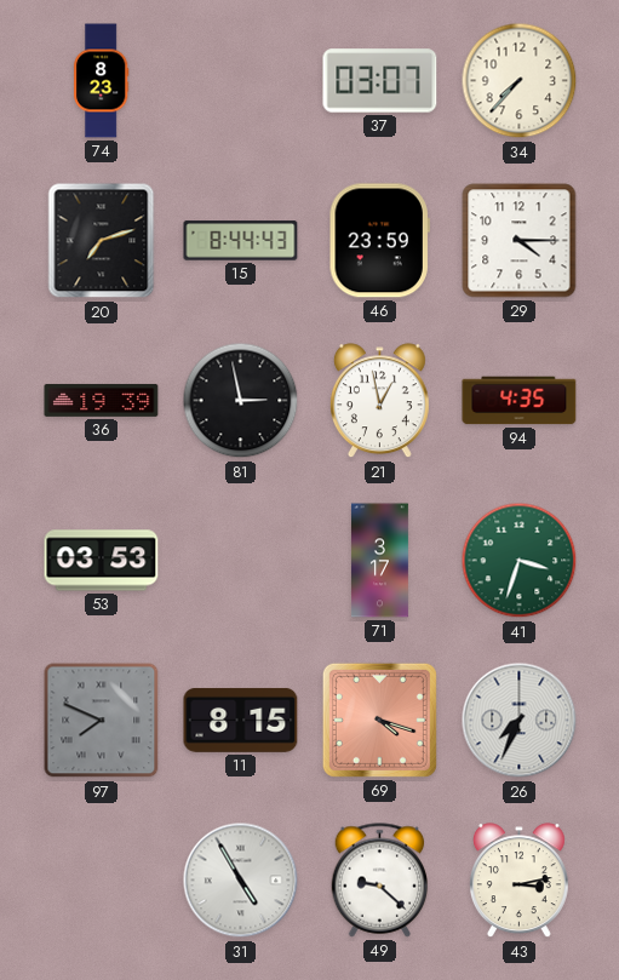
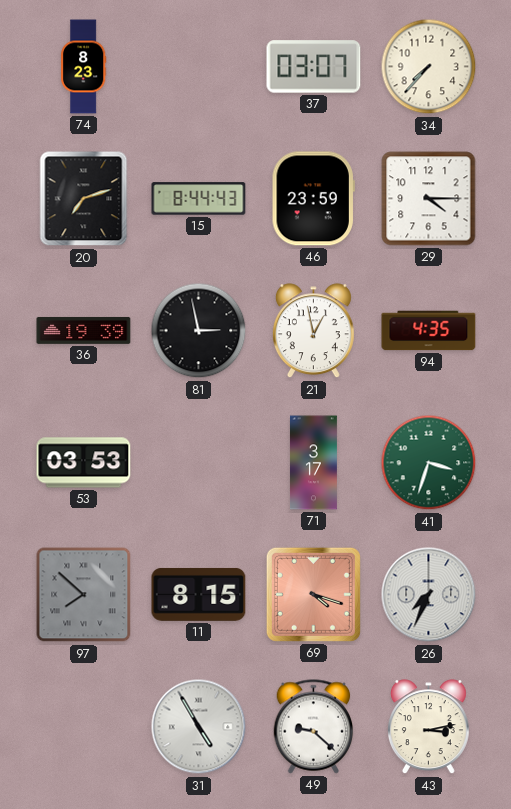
97: 7:49 -> 7:52
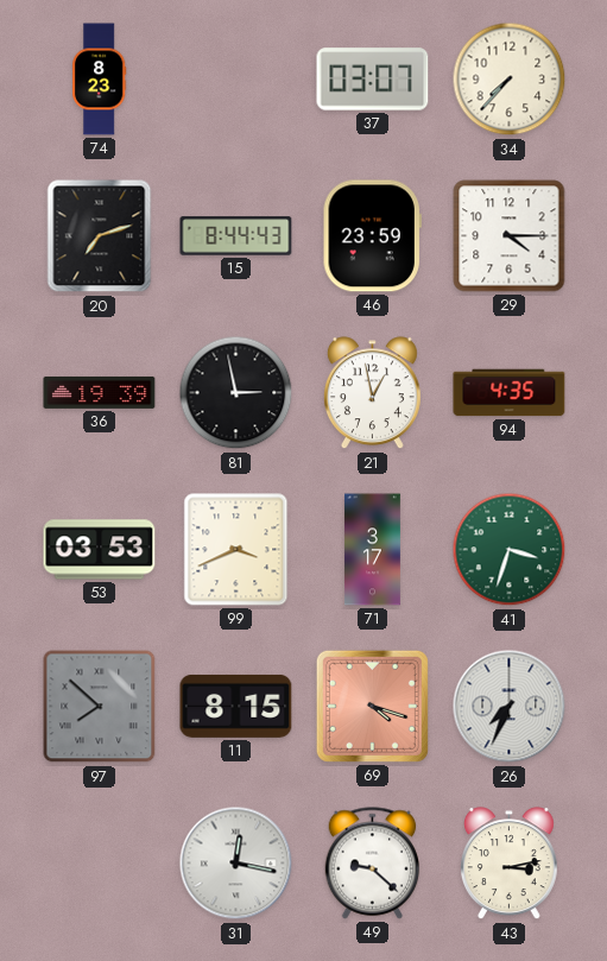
99: none -> 3:41
31: 4:55 -> 12:17
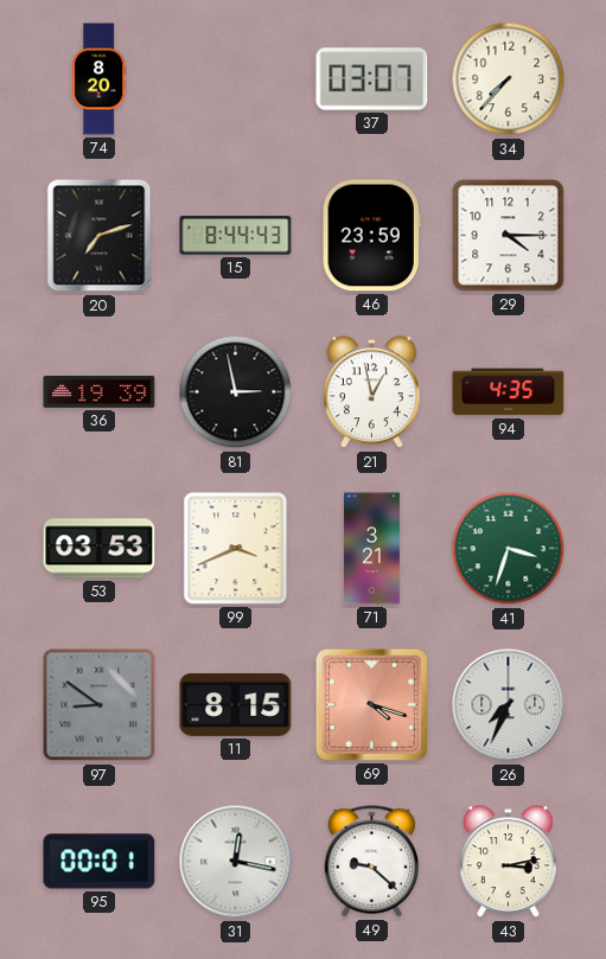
74: 8:23 -> 8:20
71: 3:17 -> 3:21
97: 7:52 -> 8:51
95: none -> 00:01
